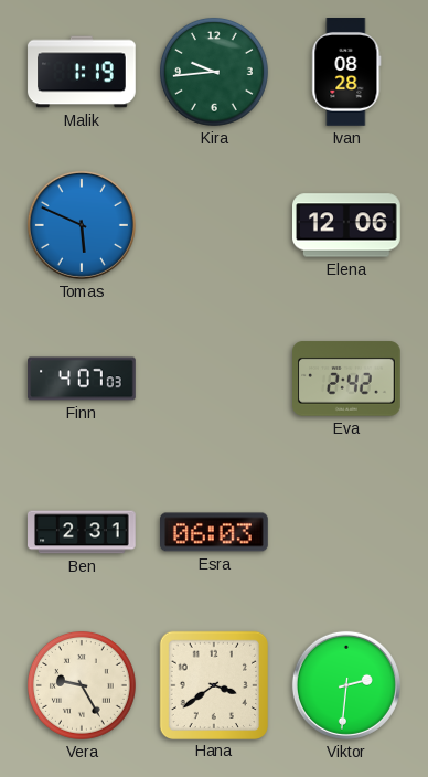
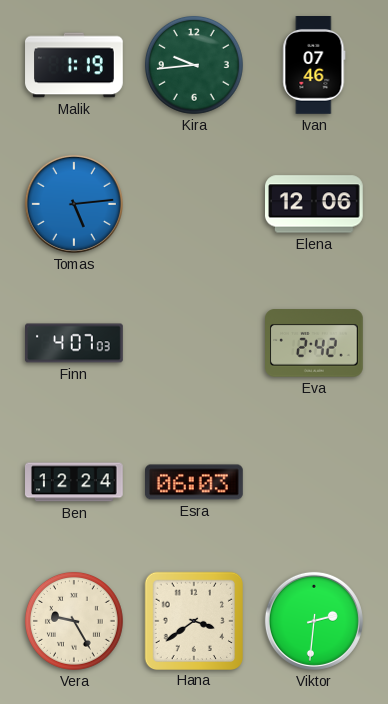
Ivan: 08:28 -> 07:46
Tomas: 5:49 -> 5:14
Ben: 2:31 -> 12:24
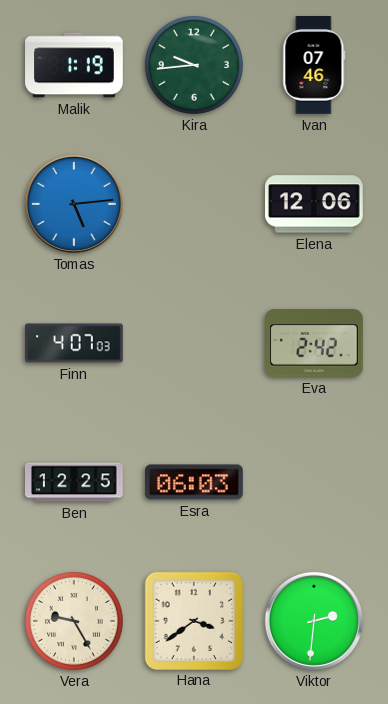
Ben: 12:24 -> 12:25
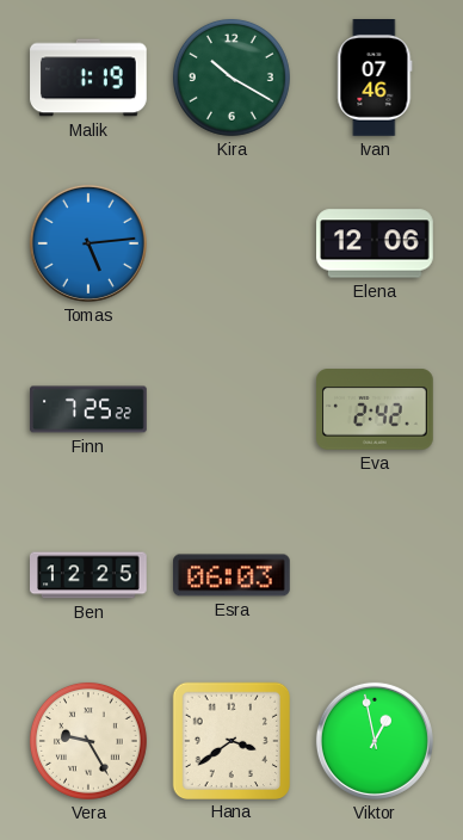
Kira: 9:44 -> 10:20
Finn: 4:07 -> 7:25
Viktor: 2:31 -> 12:58
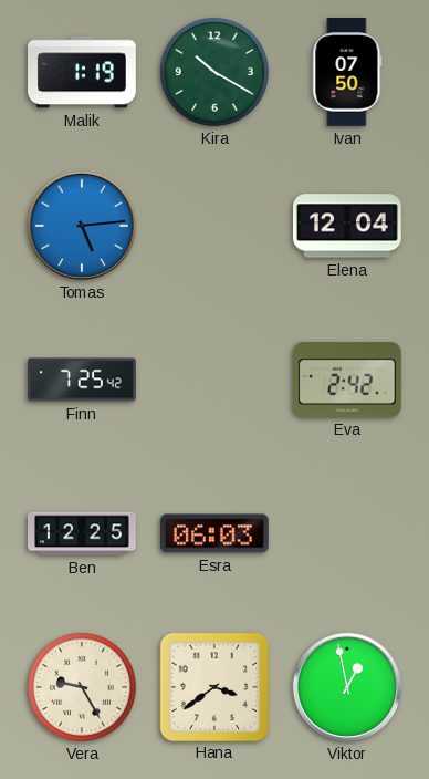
Ivan: 07:46 -> 07:50
Elena: 12:06 -> 12:04
Finn: 7:25:22 -> 7:25:42
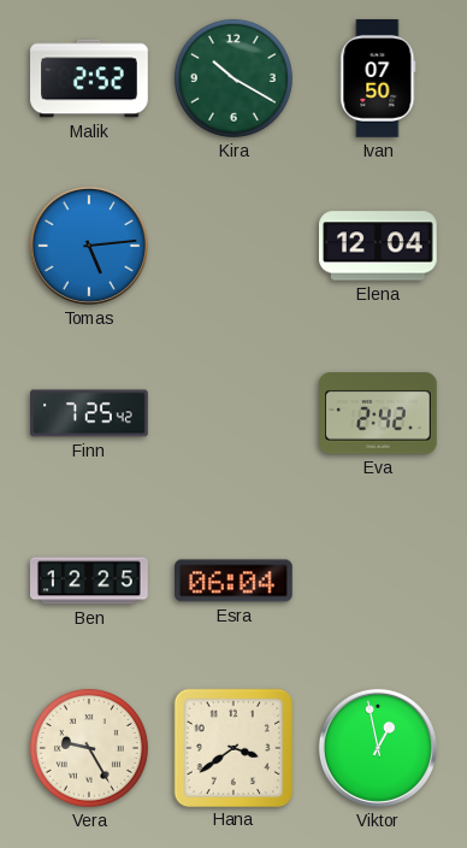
Malik: 1:19 -> 2:52
Esra: 06:03 -> 06:04
